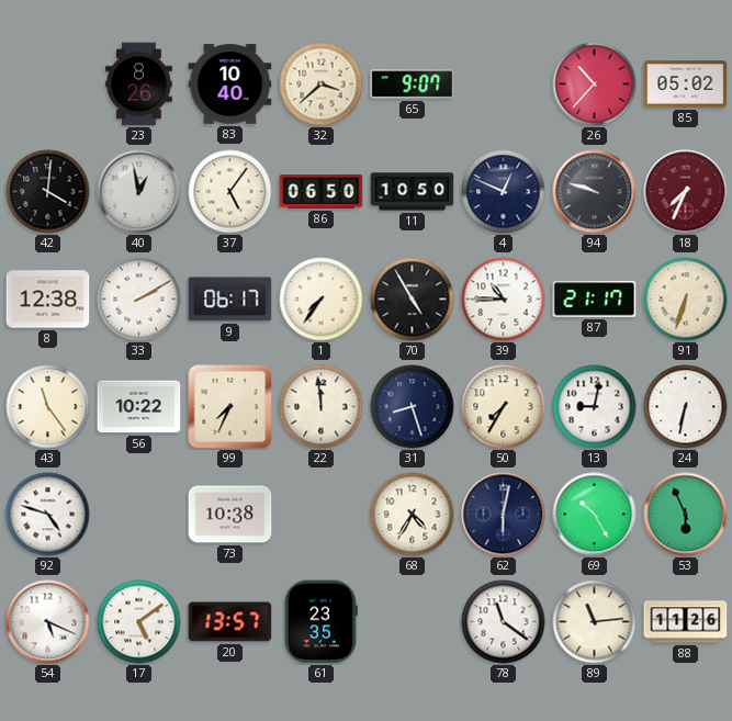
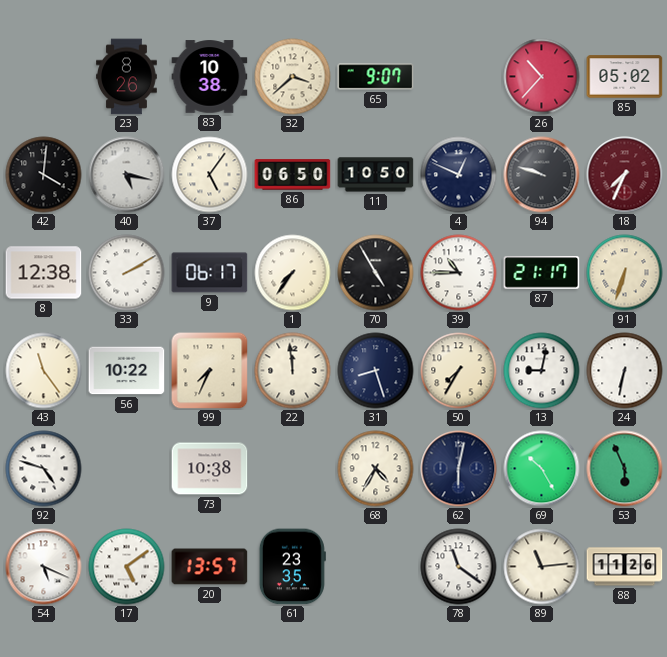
83: 10:40 -> 10:38
40: 12:58 -> 5:17
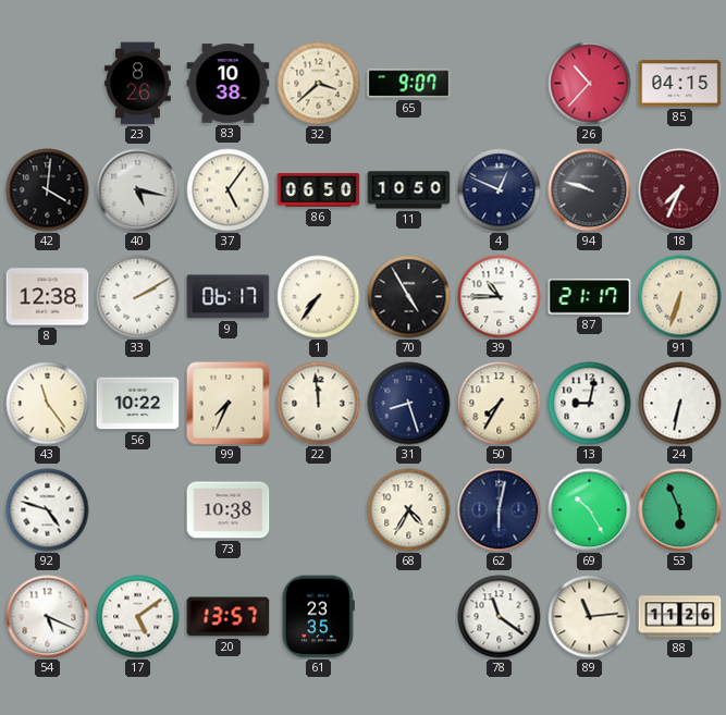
85: 05:02 -> 04:15
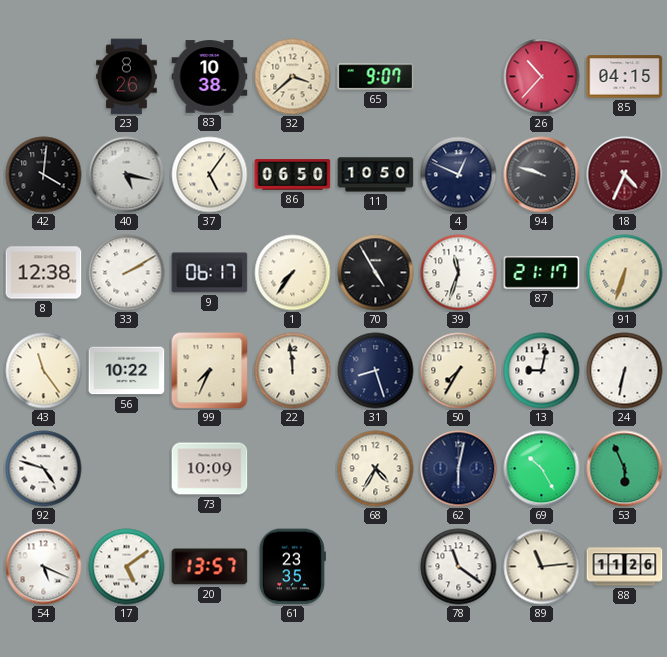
18: 7:34 -> 4:34
39: 10:45 -> 11:33
73: 10:38 -> 10:09
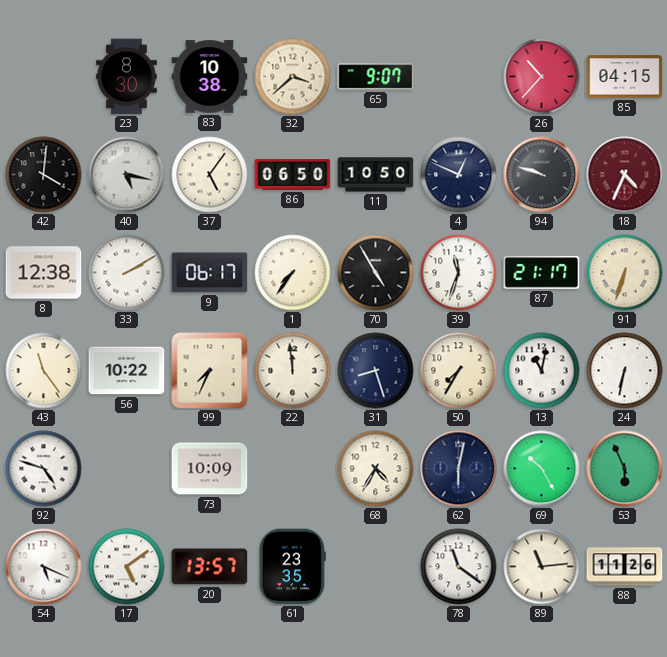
23: 8:26 -> 8:30
13: 9:02 -> 11:02
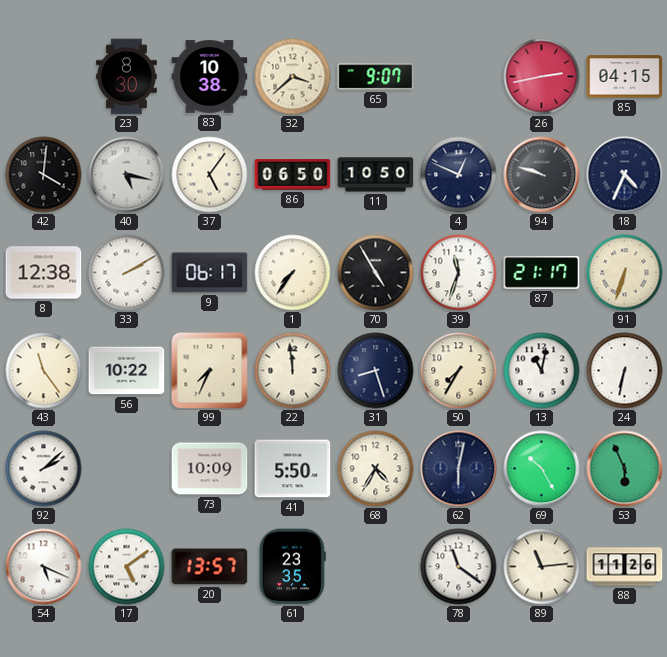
26: 10:37 -> 2:43
18 dial: burgundy -> navy
92: 4:48 -> 2:08
41: none -> 5:50
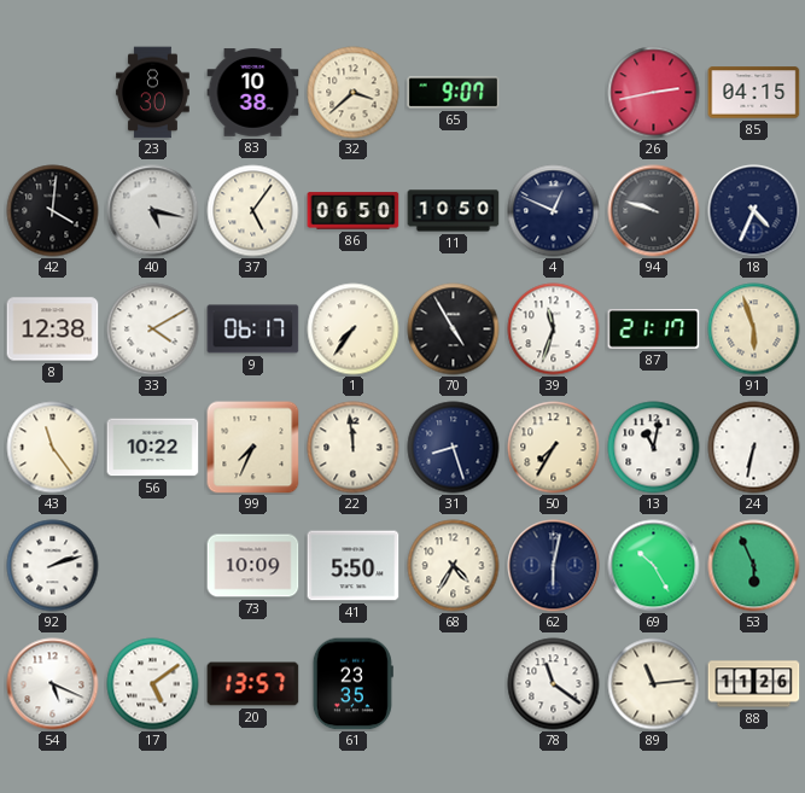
33: 2:10 -> 4:10
91: 6:33 -> 5:57
92: 2:08 -> 2:12
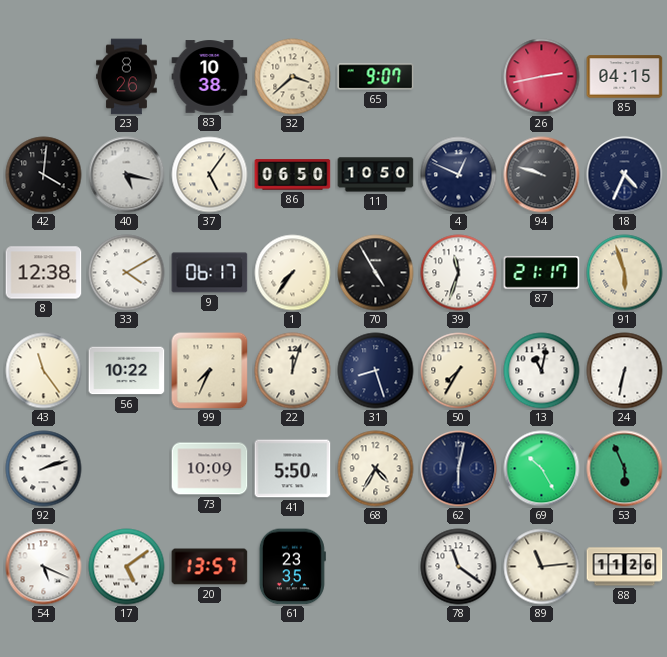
23: 8:30 -> 8:26
22: 11:59 -> 12:03
